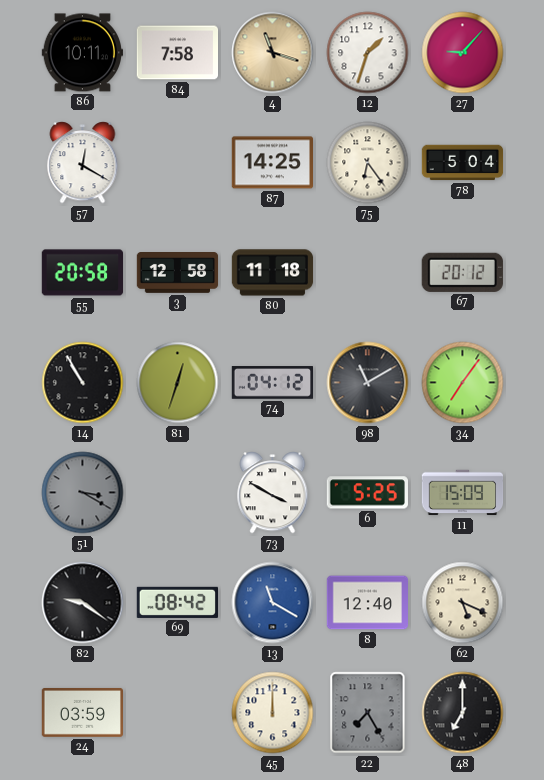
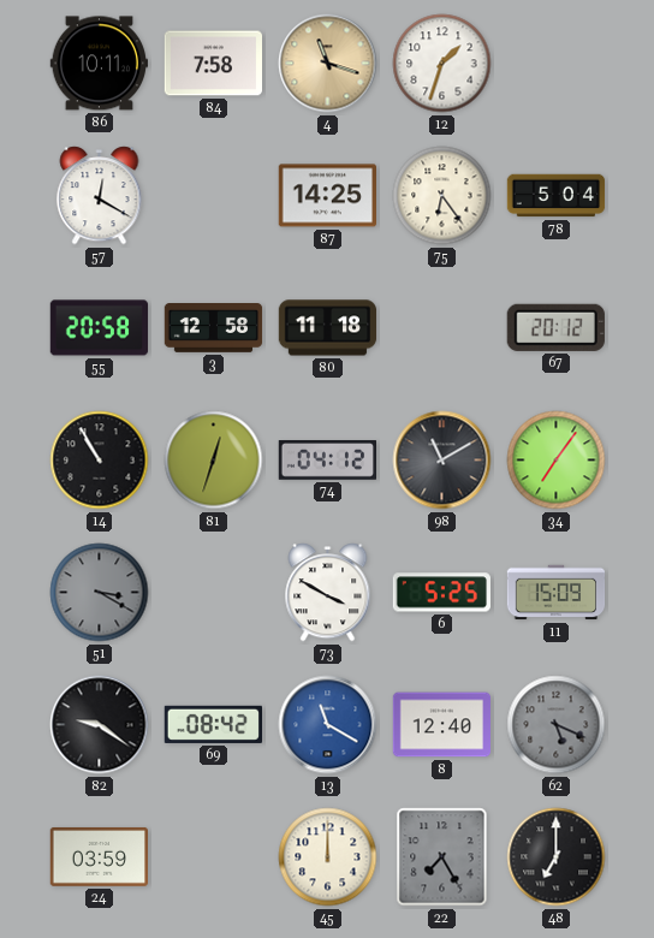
27: 9:07 -> none
62 dial: cream -> grey
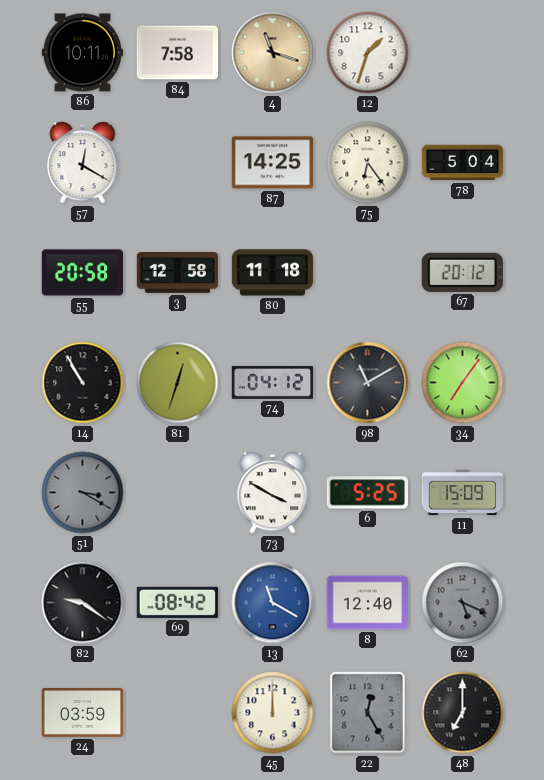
22: 7:25 -> 12:25
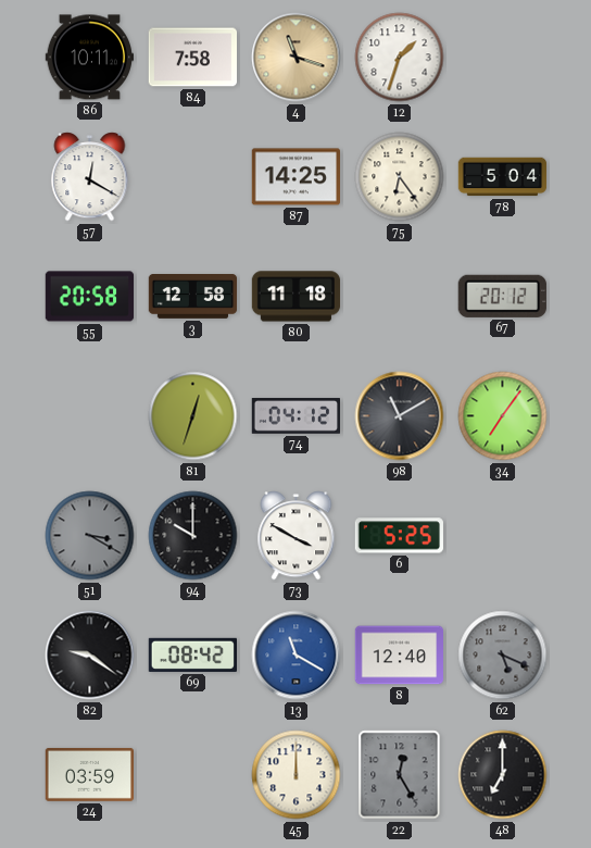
14: 10:55 -> none
94: none -> 10:00
11: 15:09 -> none
